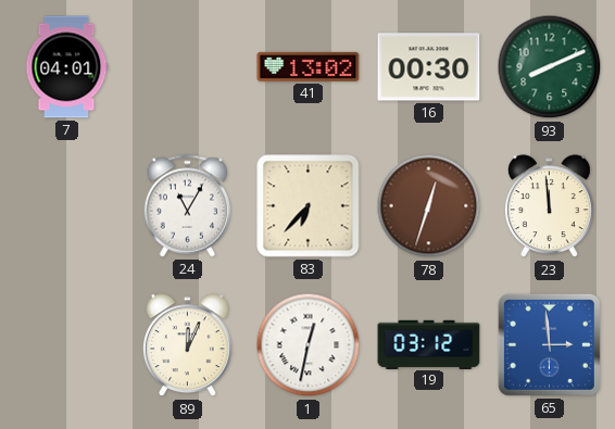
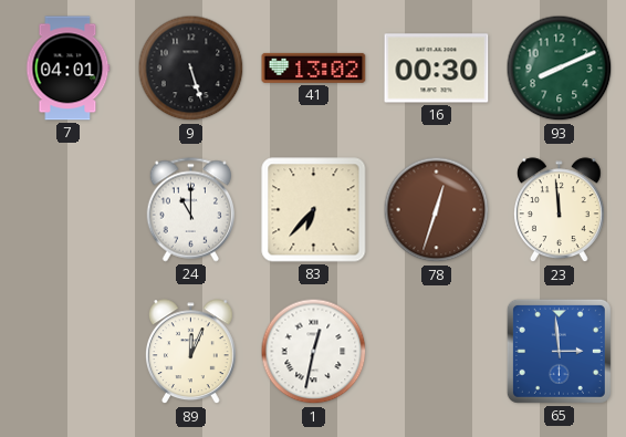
9: none -> 5:27
24: 11:05 -> 11:00
19: 03:12 -> none
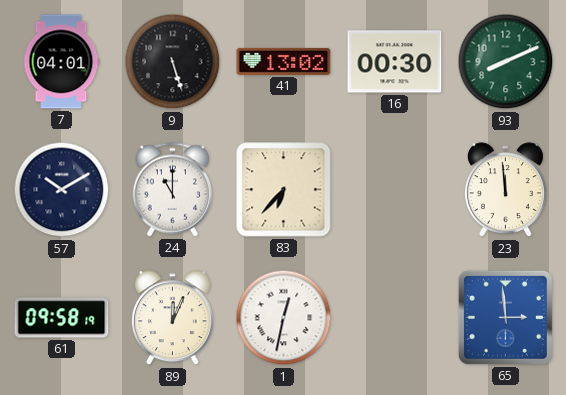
57: none -> 10:10
78: 12:33 -> none
61: none -> 09:58
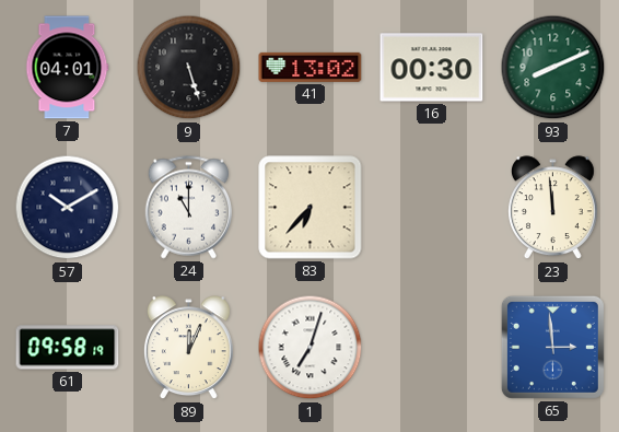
1: 12:32 -> 7:03
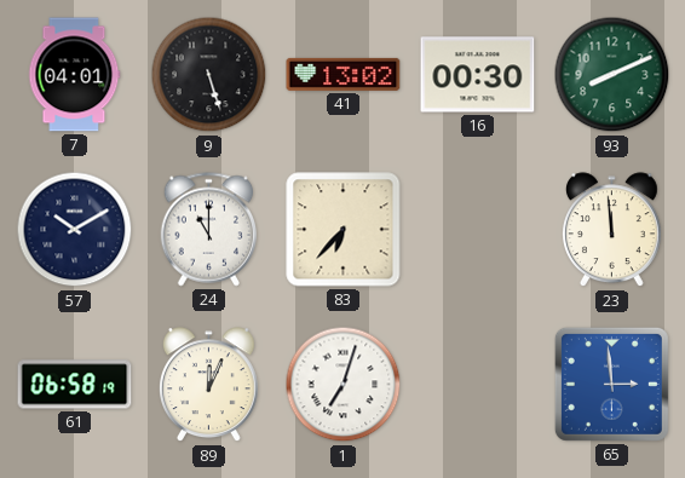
61: 09:58 -> 06:58
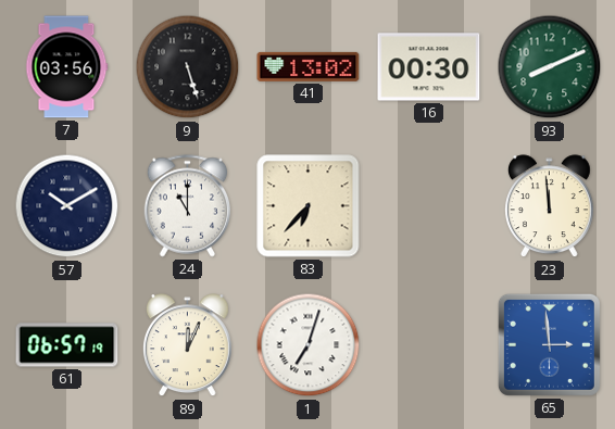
7: 04:01 -> 03:56
61: 06:58 -> 06:57
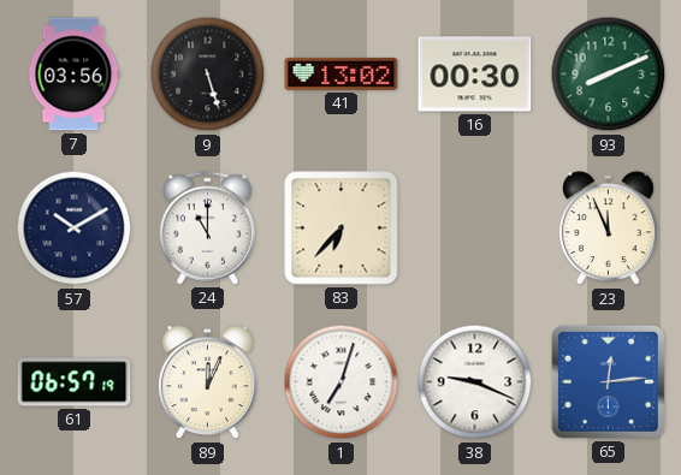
23: 11:59 -> 11:56
38: none -> 9:19
65: 2:59 -> 12:14
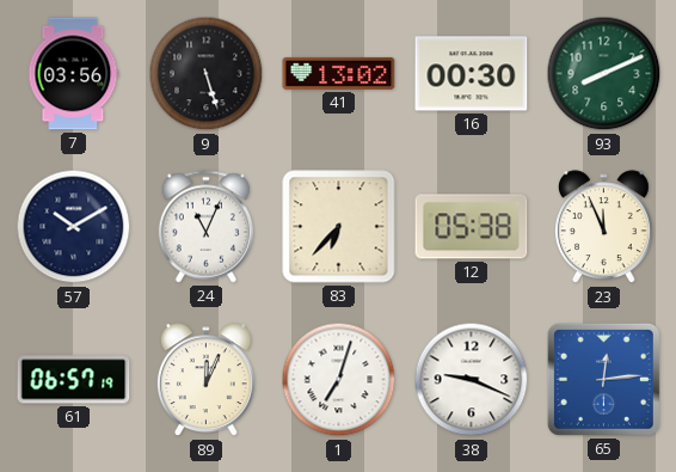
24: 11:00 -> 11:04
12: none -> 05:38
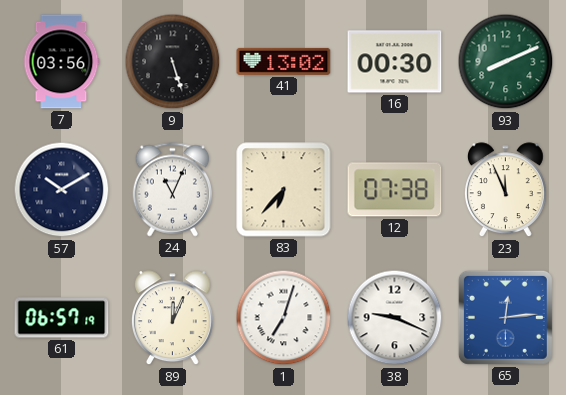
12: 05:38 -> 07:38
